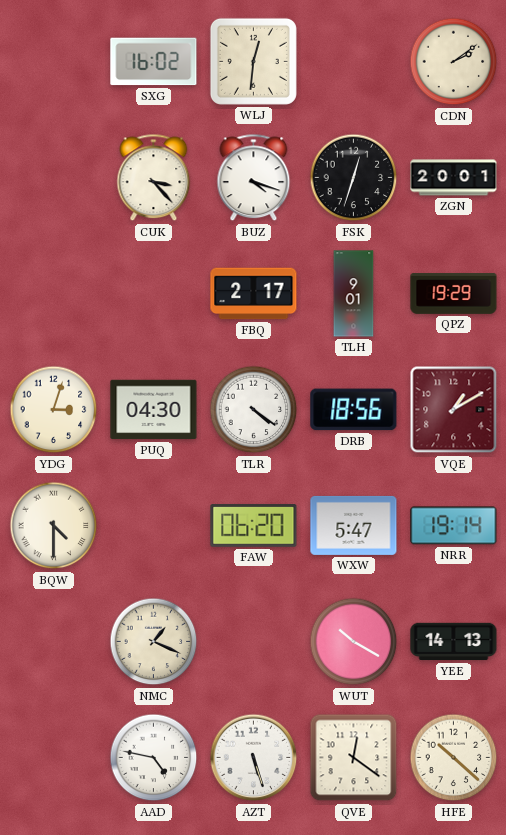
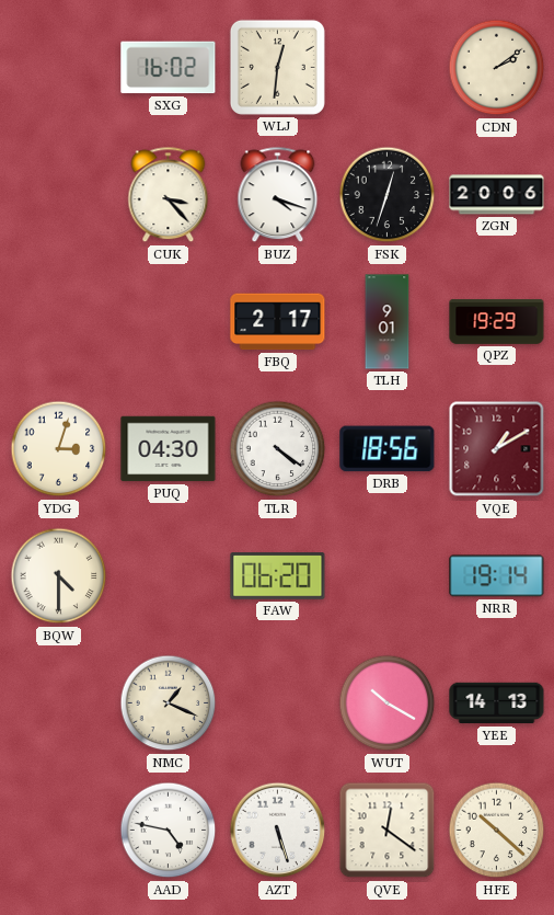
ZGN: 20:01 -> 20:06
WXW: 5:47 -> none
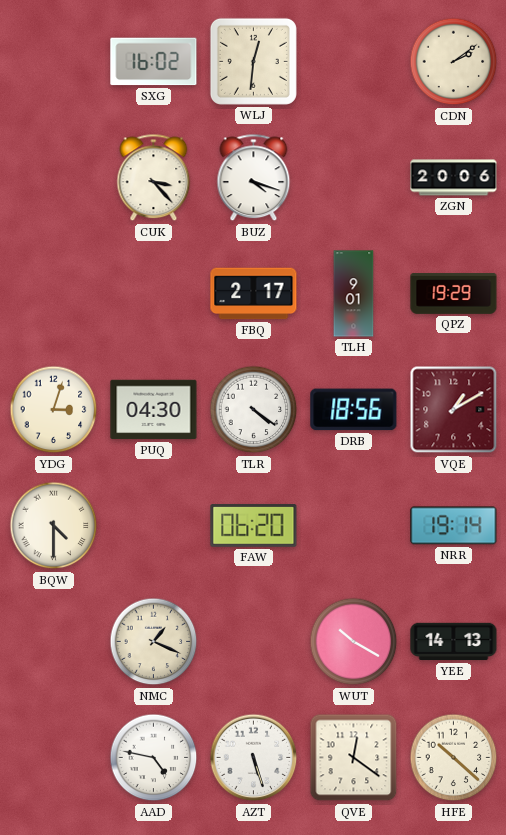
FSK: 12:33 -> none
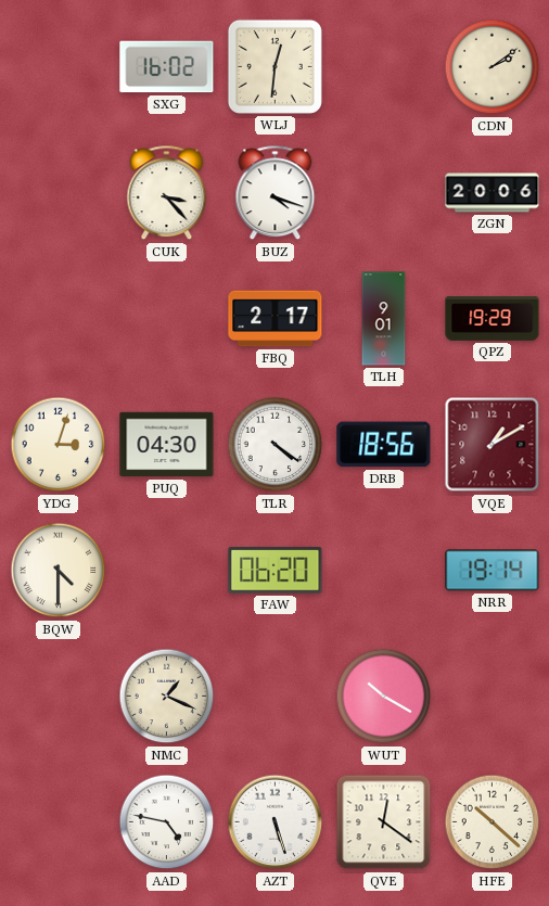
YEE: 14:13 -> none
